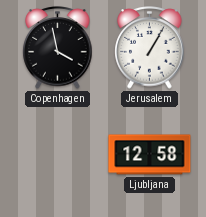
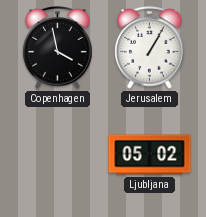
Ljubljana: 12:58 -> 05:02
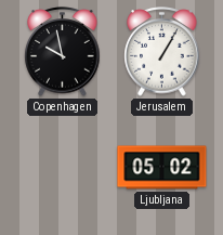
Copenhagen: 3:58 -> 9:58
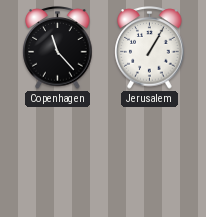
Copenhagen: 9:58 -> 11:23
Ljubljana: 05:02 -> none
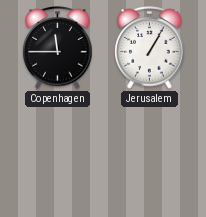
Copenhagen: 11:23 -> 11:45
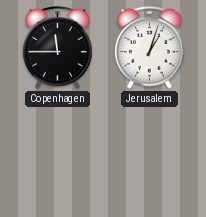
Jerusalem: 1:05 -> 1:03
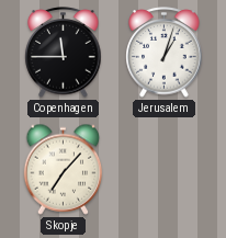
Skopje: none -> 7:07
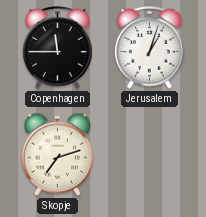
Skopje: 7:07 -> 7:12
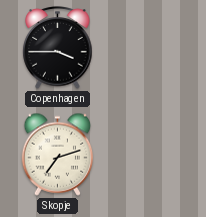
Copenhagen: 11:45 -> 3:45
Jerusalem: 1:03 -> none
